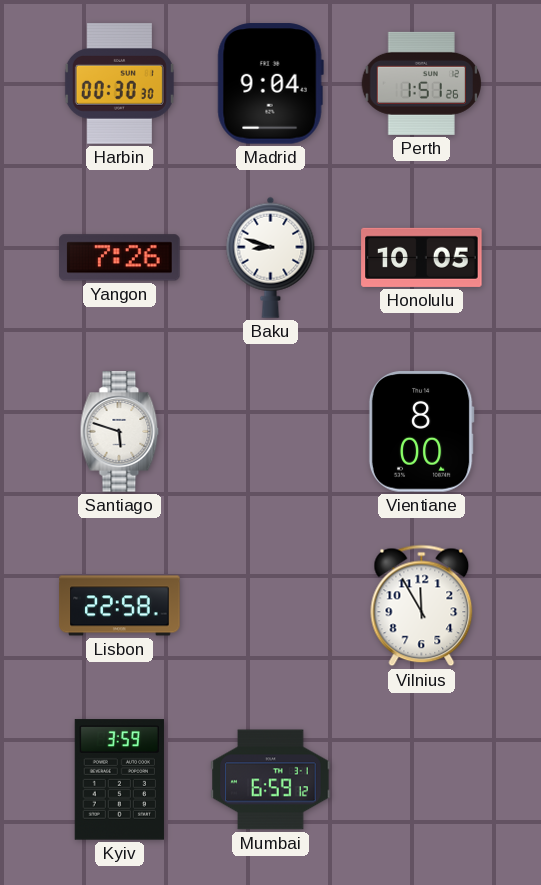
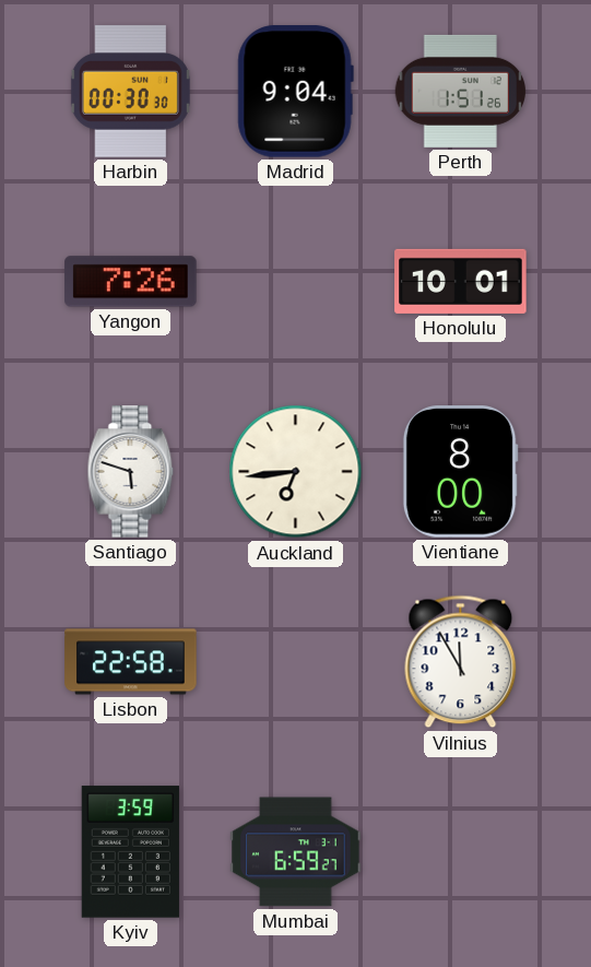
Baku: 8:48 -> none
Honolulu: 10:05 -> 10:01
Auckland: none -> 6:44
Mumbai: 6:59:12 -> 6:59:27
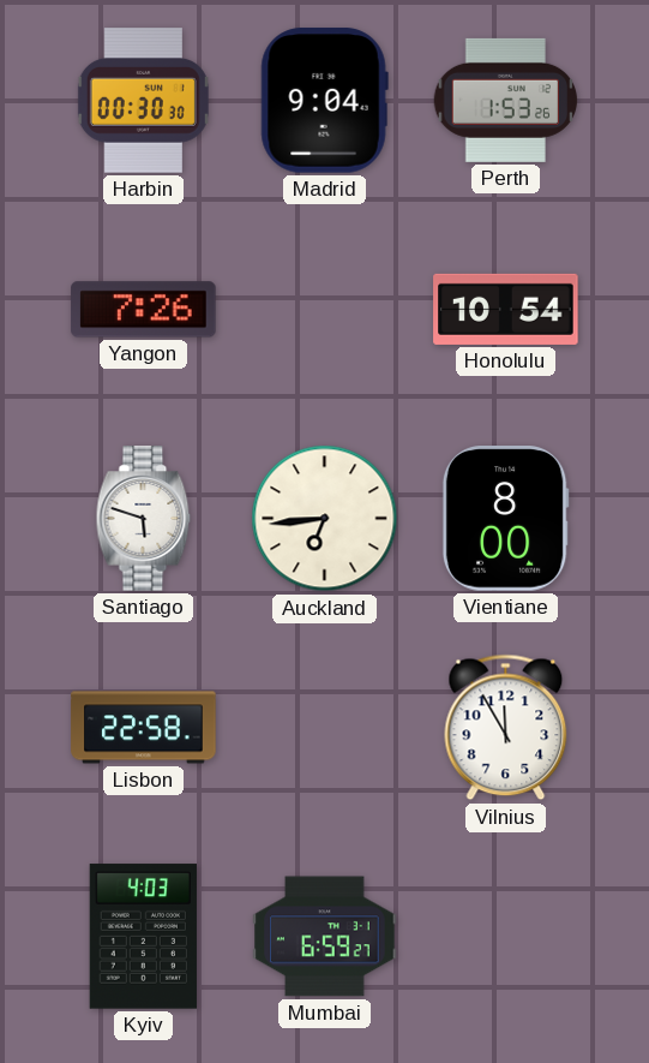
Perth: 1:51 -> 1:53
Honolulu: 10:01 -> 10:54
Kyiv: 3:59 -> 4:03
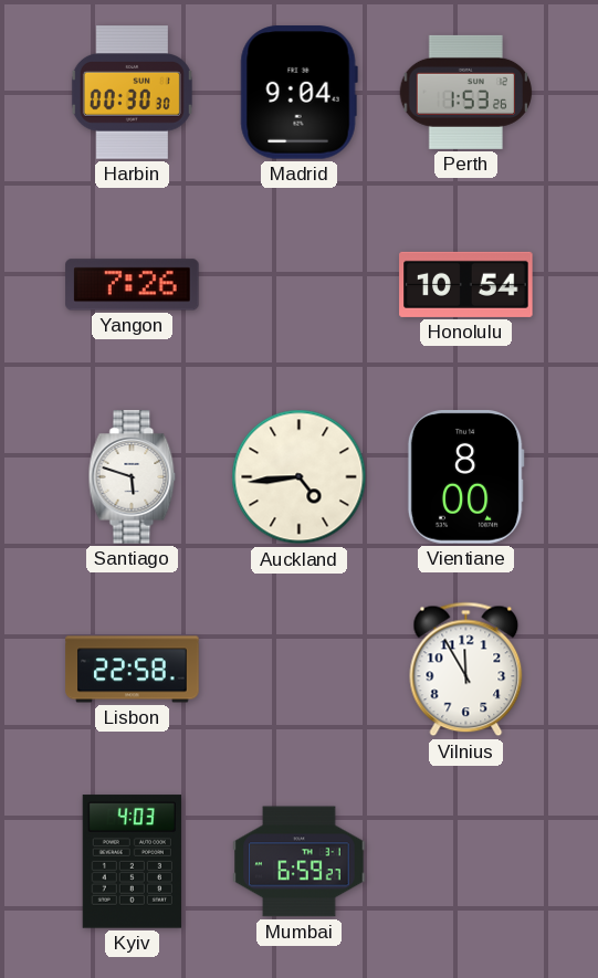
Auckland: 6:44 -> 4:44
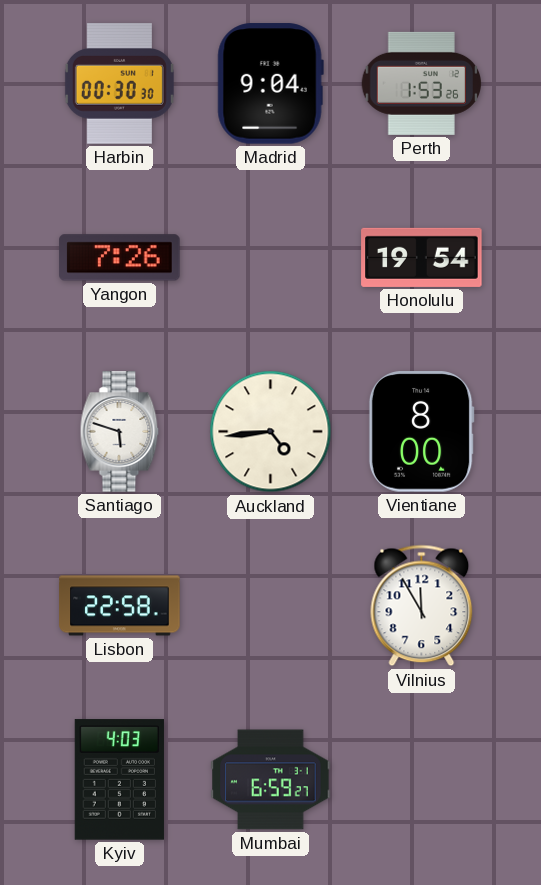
Honolulu: 10:54 -> 19:54
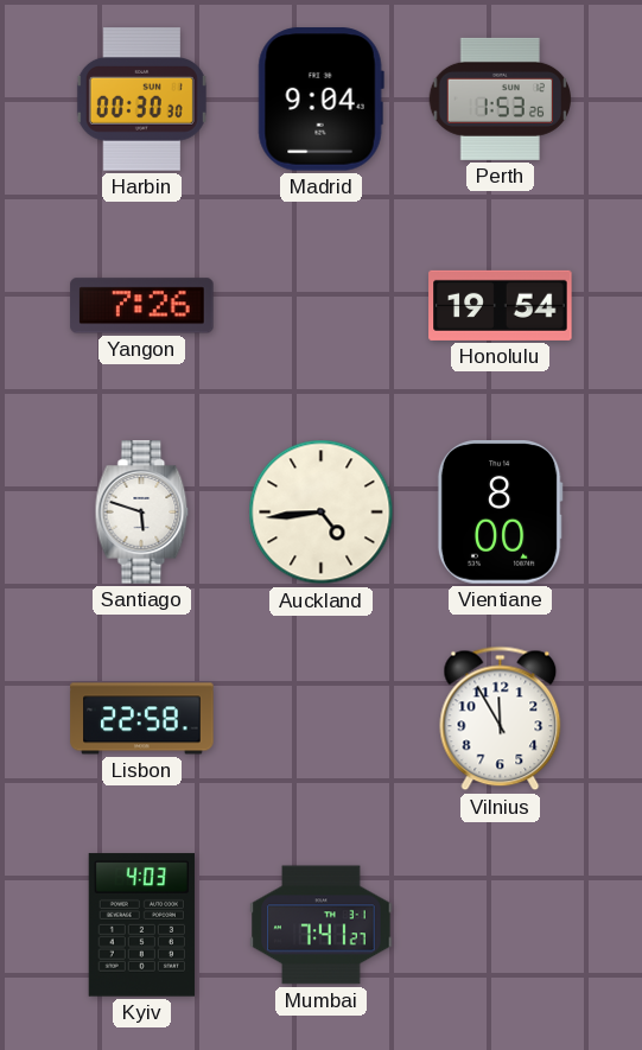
Mumbai: 6:59 -> 7:41
